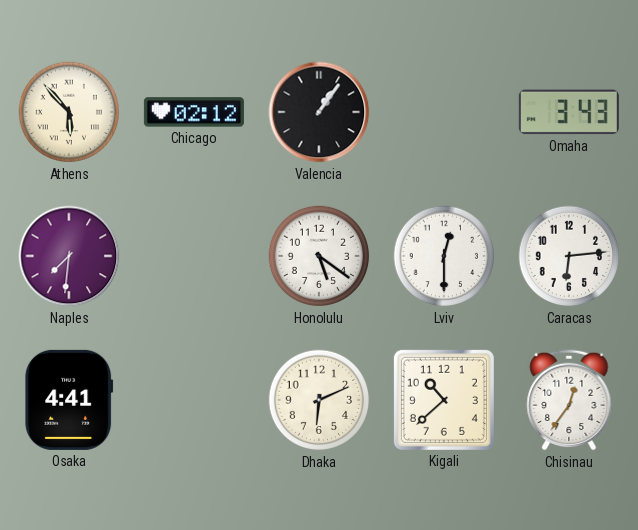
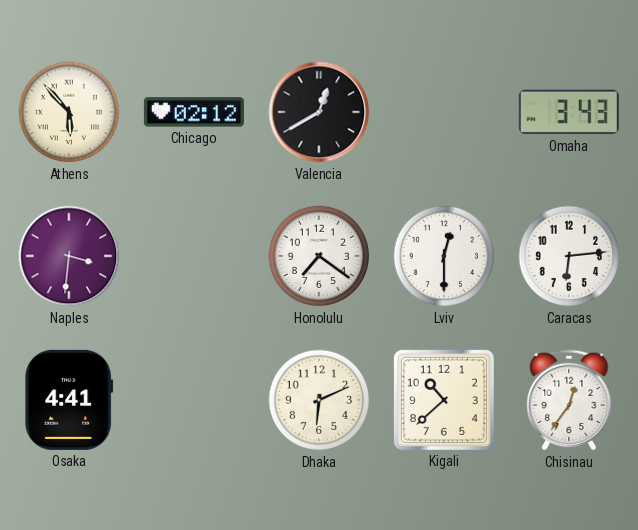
Valencia: 1:06 -> 12:40
Naples: 7:31 -> 3:31
Honolulu: 5:21 -> 7:21
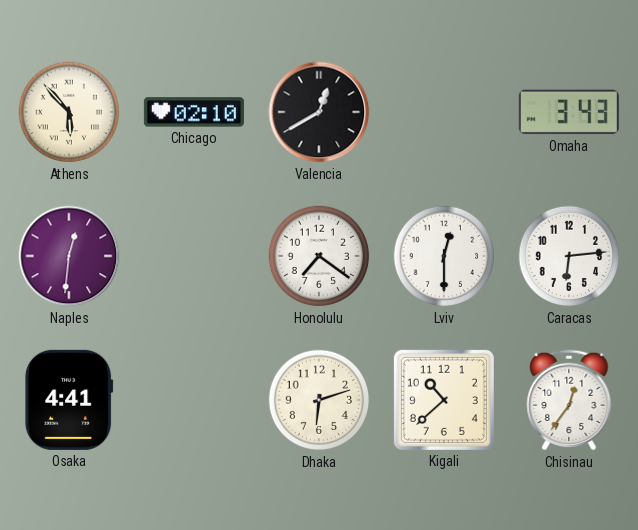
Chicago: 02:12 -> 02:10
Naples: 3:31 -> 12:31
Dhaka: 6:11 -> 6:12
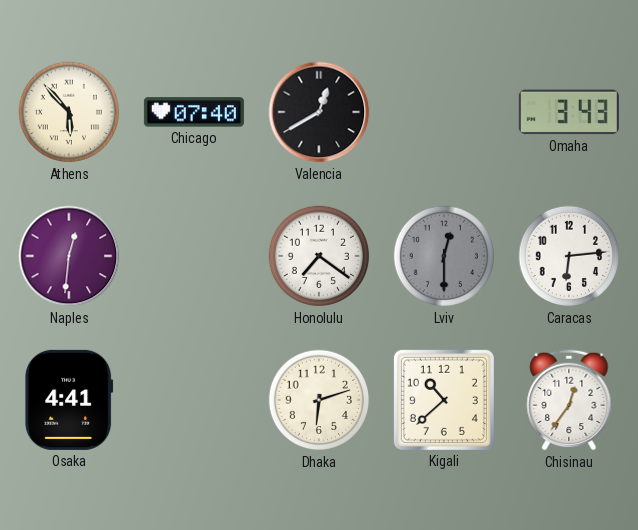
Chicago: 02:10 -> 07:40
Lviv dial: white -> grey
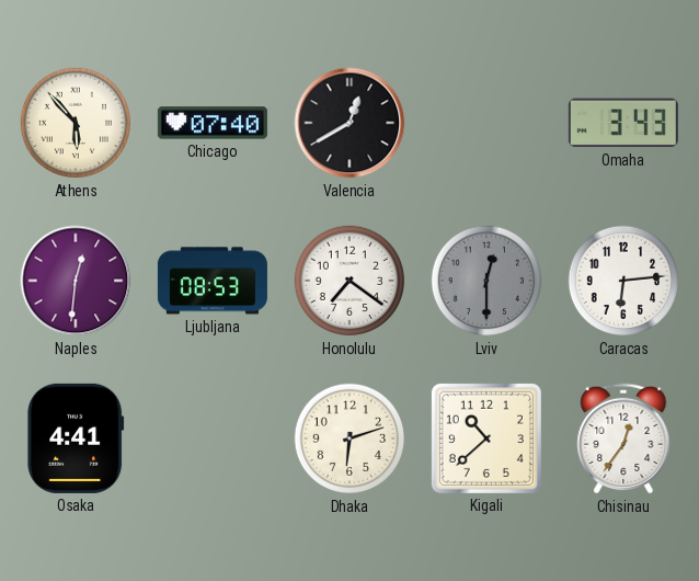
Ljubljana: none -> 08:53
